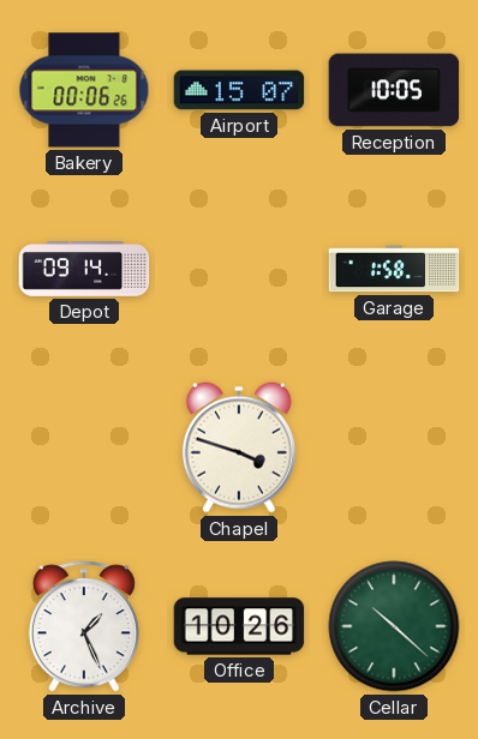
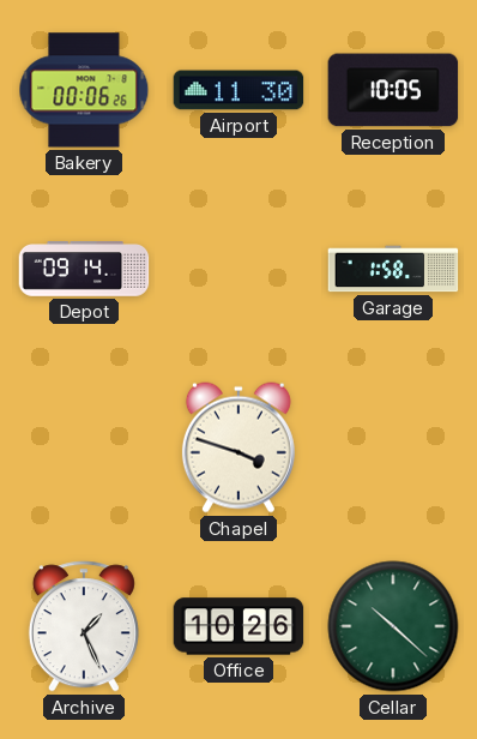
Airport: 15:07 -> 11:30
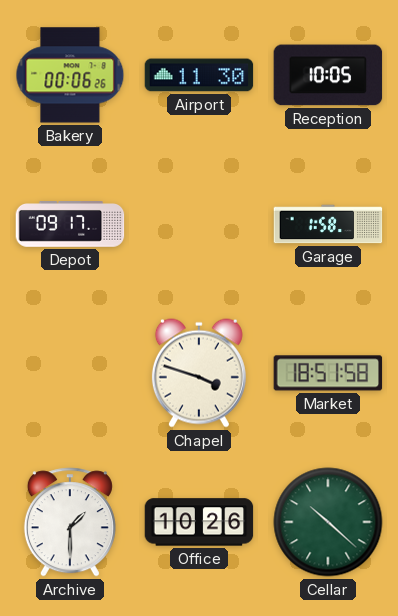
Depot: 09:14 -> 09:17
Market: none -> 18:51
Archive: 1:26 -> 1:30
